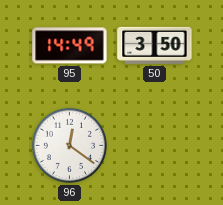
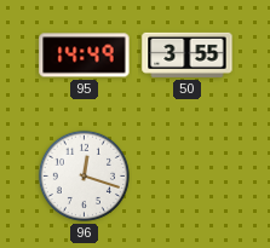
50: 3:50 -> 3:55
96: 12:21 -> 12:18
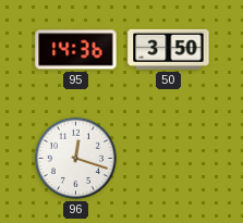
95: 14:49 -> 14:36
50: 3:55 -> 3:50
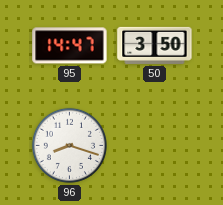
95: 14:36 -> 14:47
96: 12:18 -> 8:18
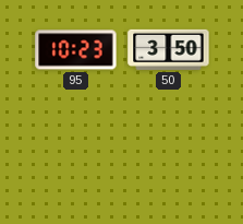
95: 14:47 -> 10:23
96: 8:18 -> none
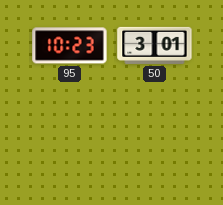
50: 3:50 -> 3:01
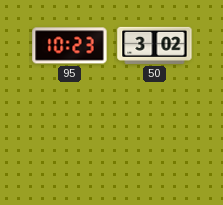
50: 3:01 -> 3:02
